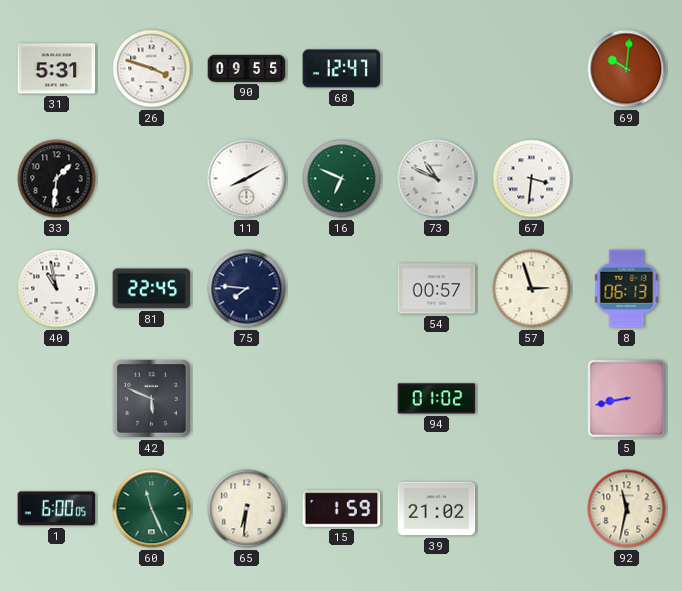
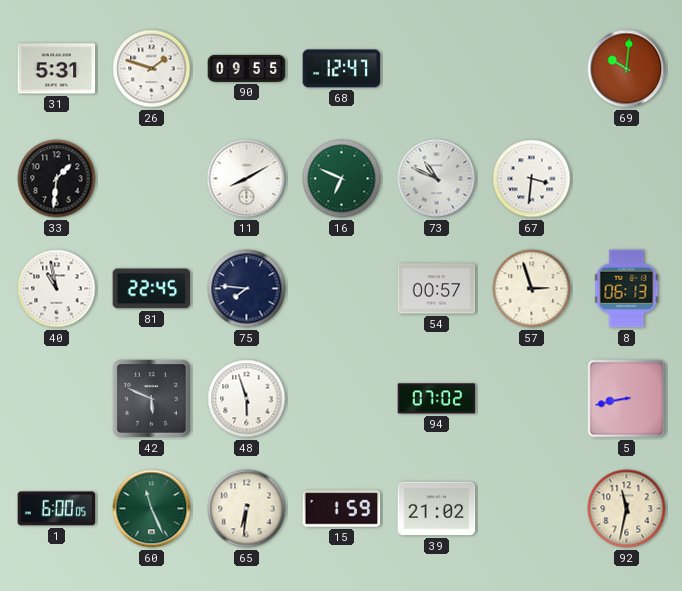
26: 3:48 -> 1:48
48: none -> 5:57
94: 01:02 -> 07:02
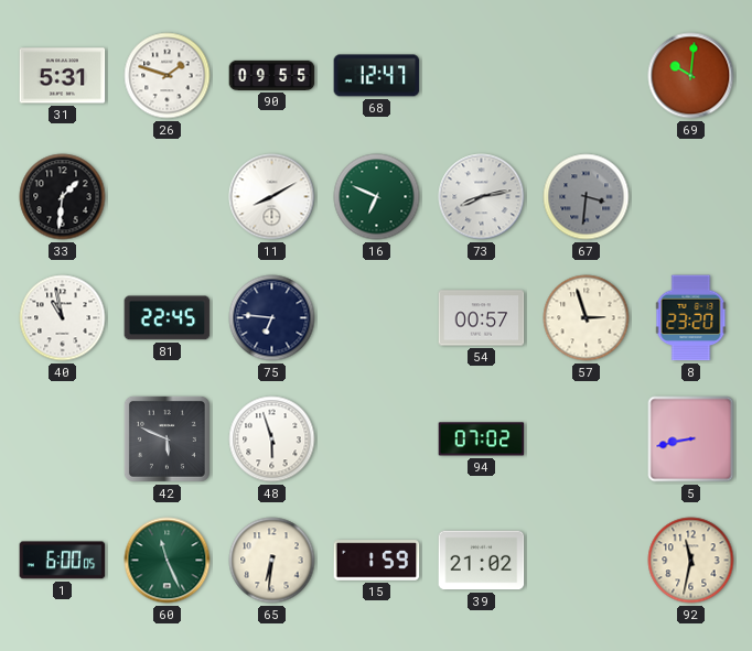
73: 10:49 -> 8:13
67 dial: white -> grey
75: 7:46 -> 6:46
8: 06:13 -> 23:20
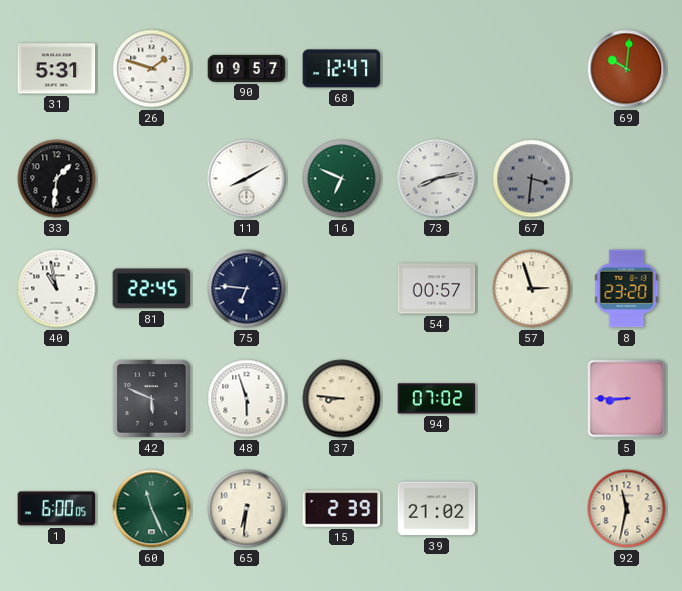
90: 09:55 -> 09:57
37: none -> 8:46
5: 8:43 -> 8:45
15: 1:59 -> 2:39
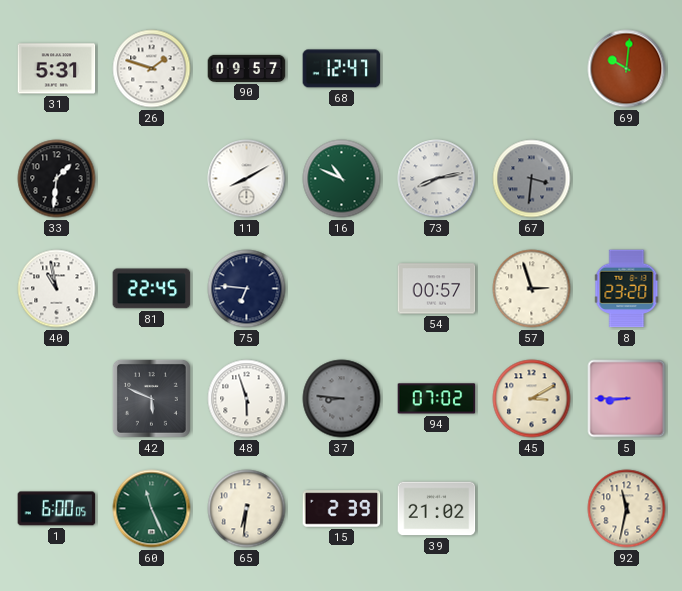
16: 6:49 -> 10:49
37 dial: cream -> grey
45: none -> 3:10
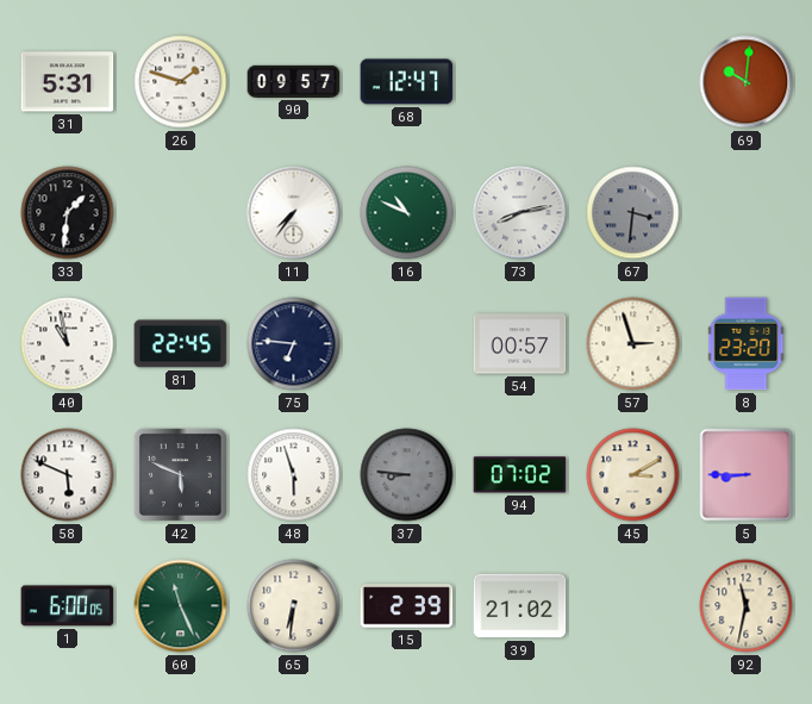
11: 8:10 -> 7:36
58: none -> 5:49
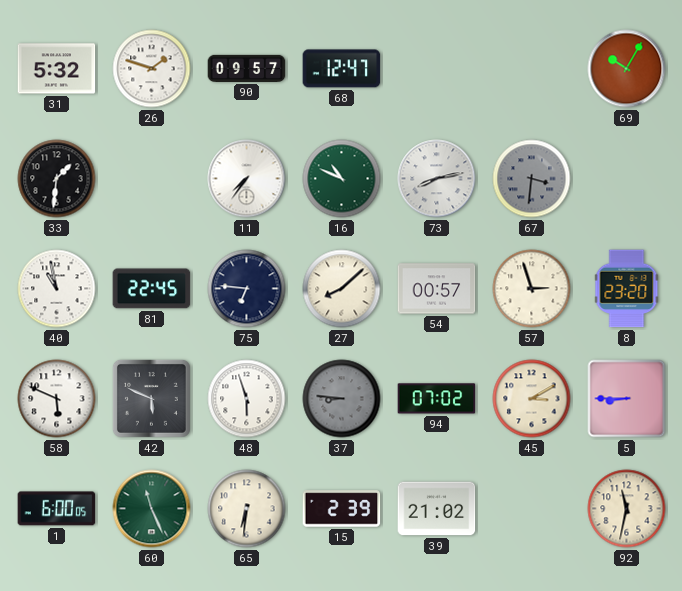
31: 5:31 -> 5:32
69: 10:01 -> 10:05
27: none -> 8:08
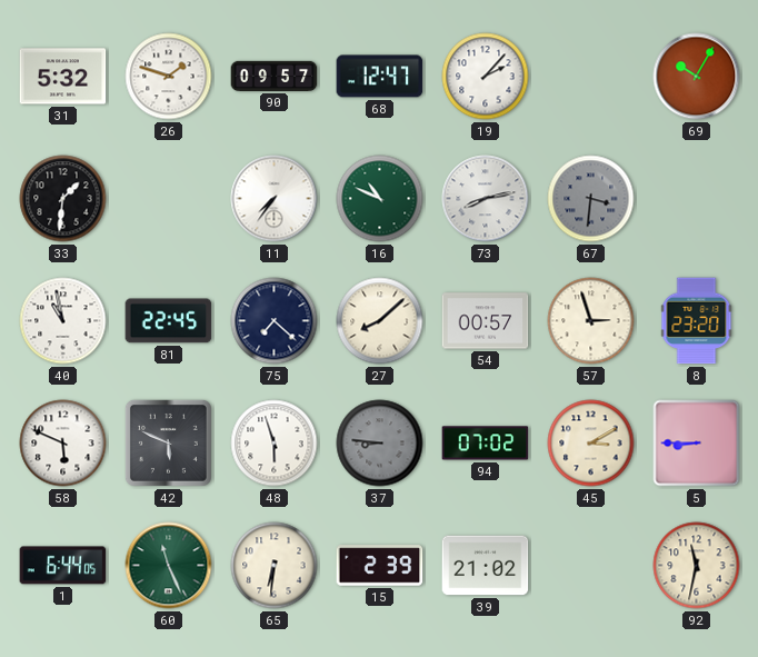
19: none -> 2:07
75: 6:46 -> 7:22
1: 6:00 -> 6:44
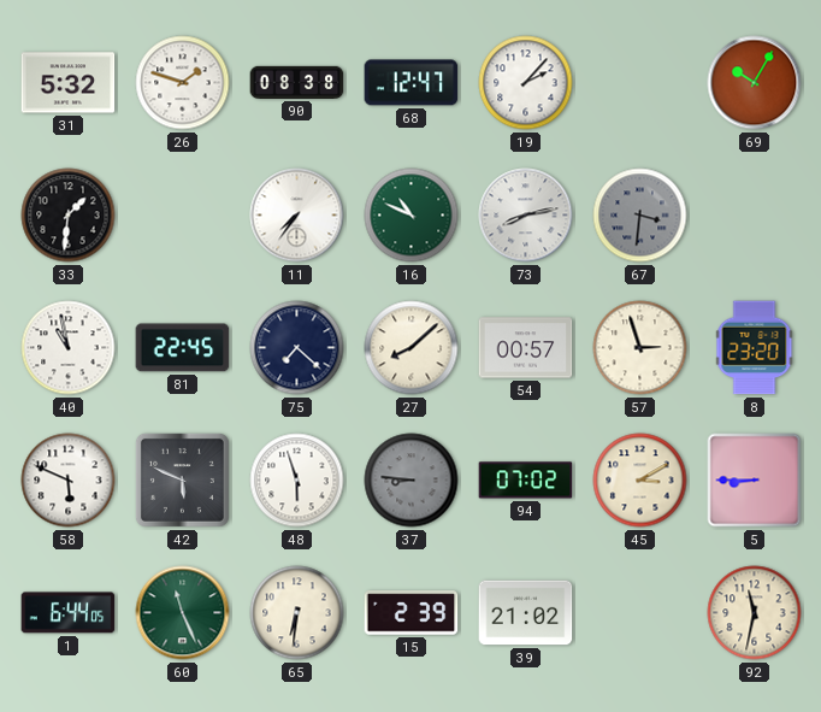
90: 09:57 -> 08:38
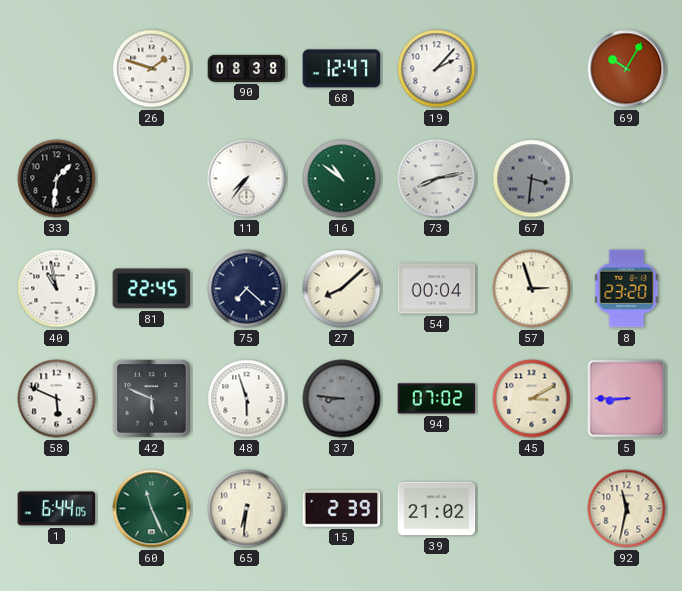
31: 5:32 -> none
16: 10:49 -> 10:51
54: 00:57 -> 00:04
